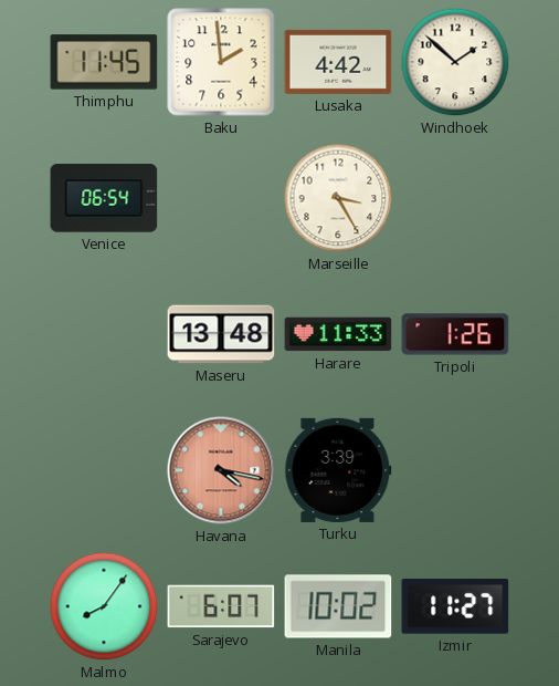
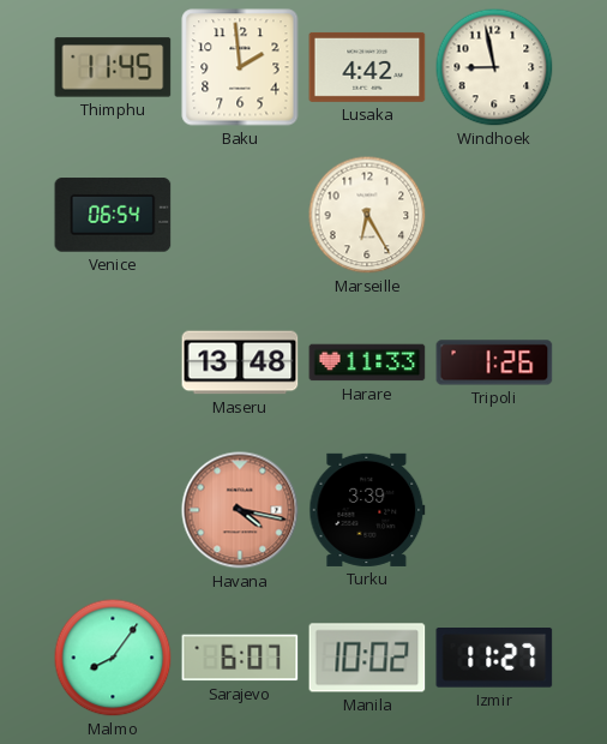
Windhoek: 1:52 -> 8:58
Marseille: 3:25 -> 6:25
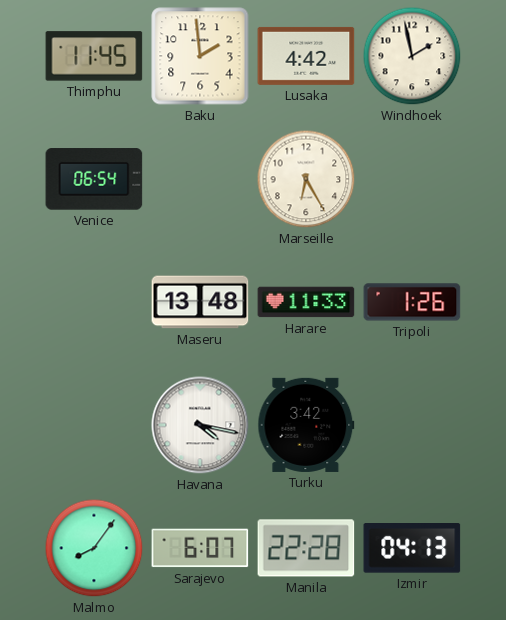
Windhoek: 8:58 -> 1:58
Havana dial: salmon -> white
Turku: 3:39 -> 3:42
Manila: 10:02 -> 22:28
Izmir: 11:27 -> 04:13
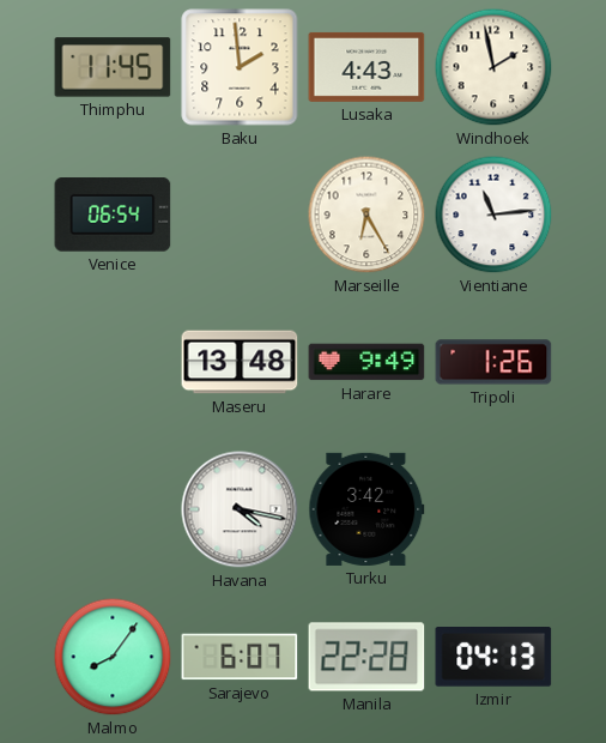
Lusaka: 4:42 -> 4:43
Vientiane: none -> 11:14
Harare: 11:33 -> 9:49
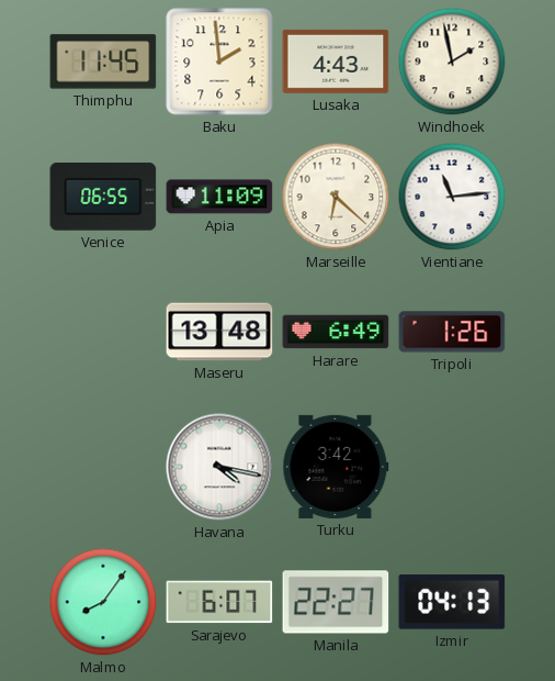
Venice: 06:54 -> 06:55
Apia: none -> 11:09
Marseille: 6:25 -> 6:22
Harare: 9:49 -> 6:49
Manila: 22:28 -> 22:27
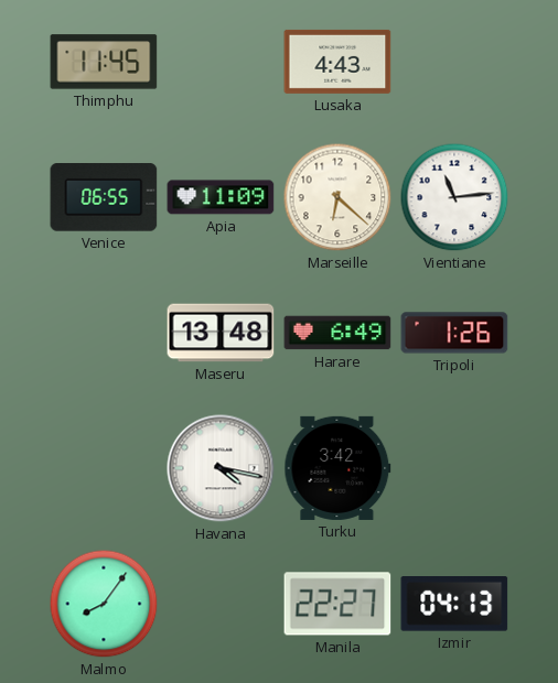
Baku: 1:59 -> none
Windhoek: 1:58 -> none
Sarajevo: 6:07 -> none
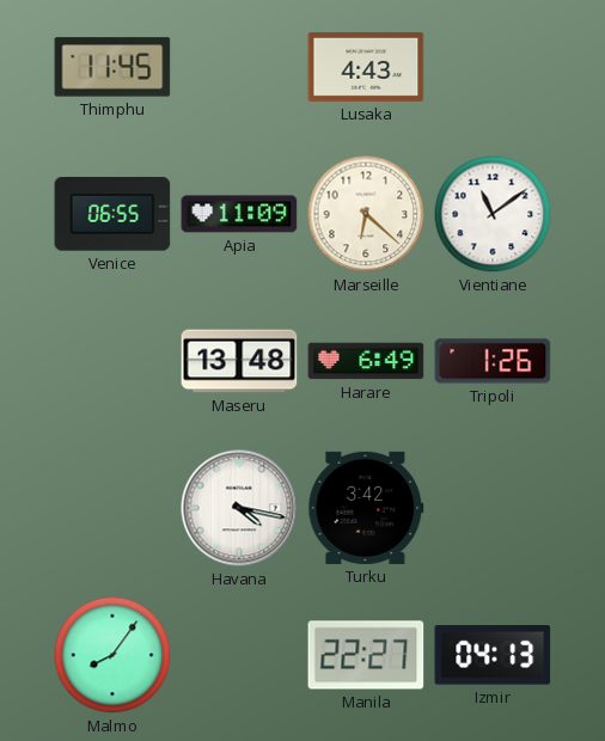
Vientiane: 11:14 -> 11:09
